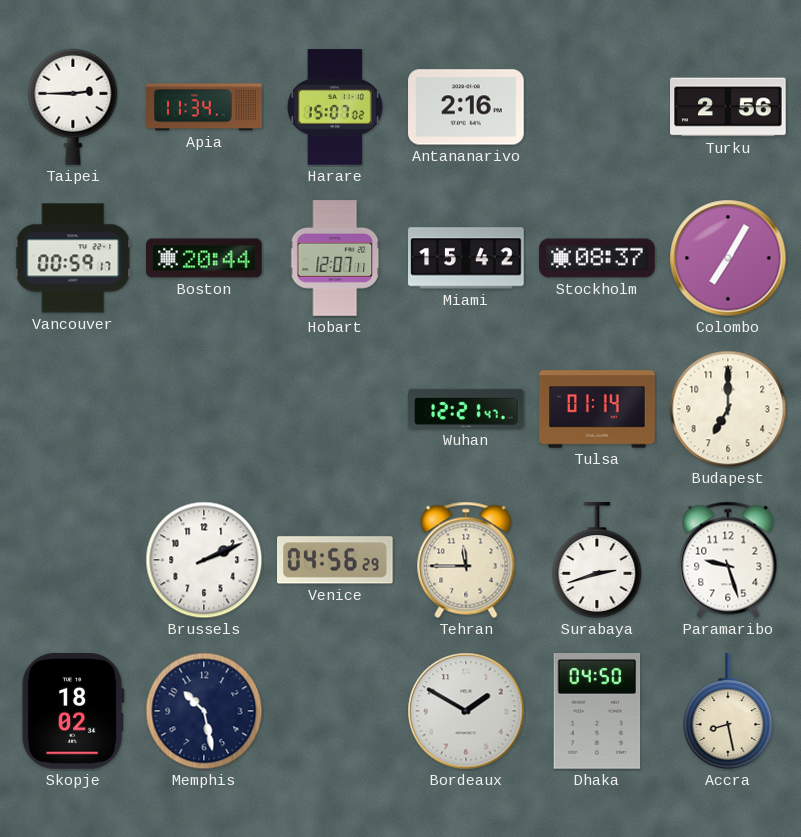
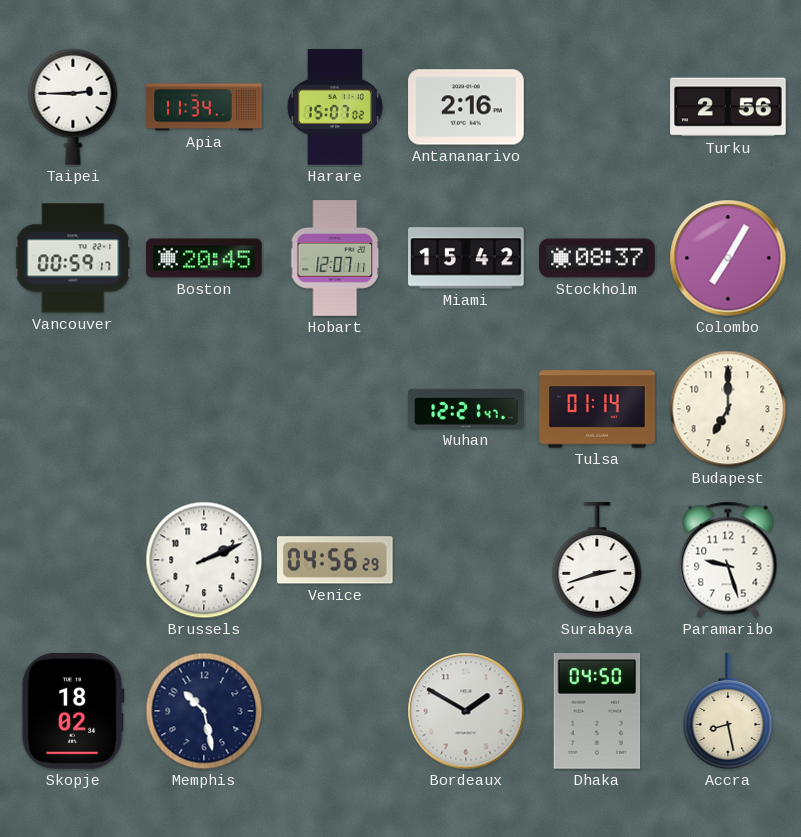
Boston: 20:44 -> 20:45
Tehran: 11:45 -> none
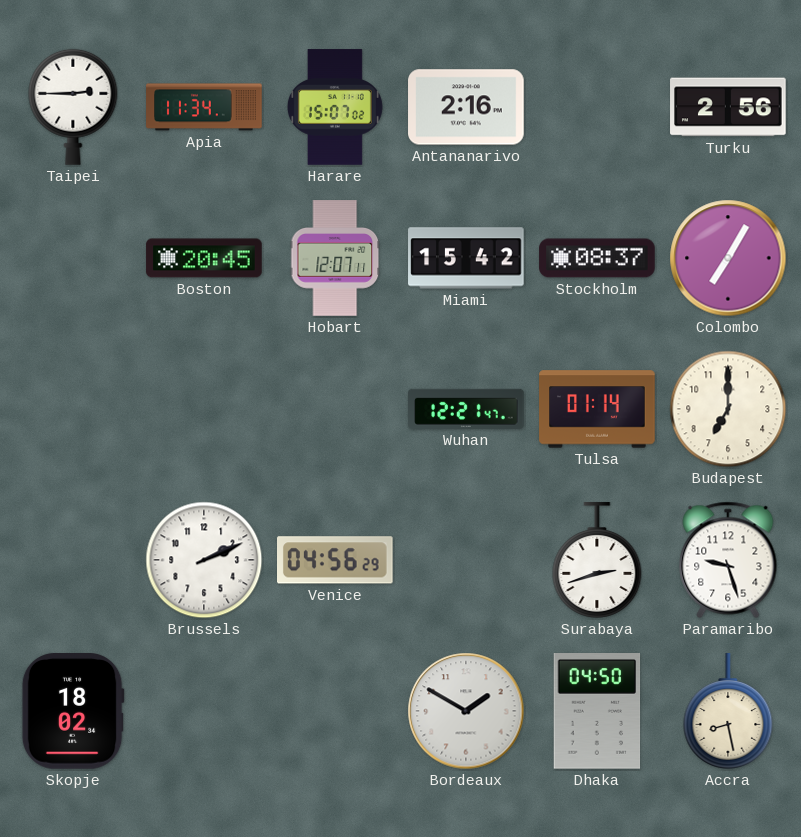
Vancouver: 00:59 -> none
Memphis: 10:28 -> none
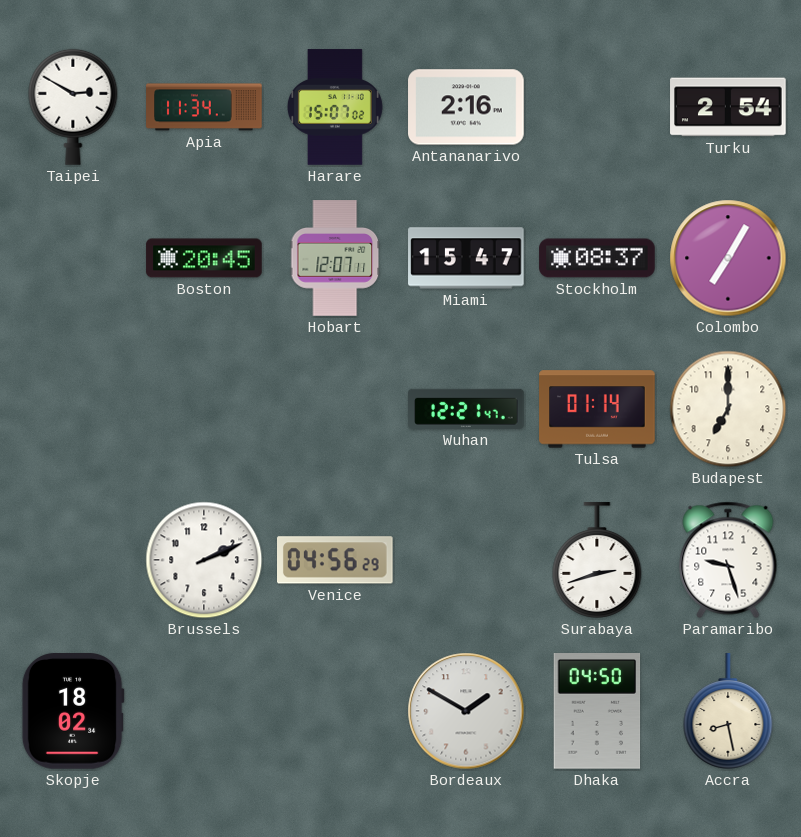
Taipei: 2:45 -> 2:50
Turku: 2:56 -> 2:54
Miami: 15:42 -> 15:47
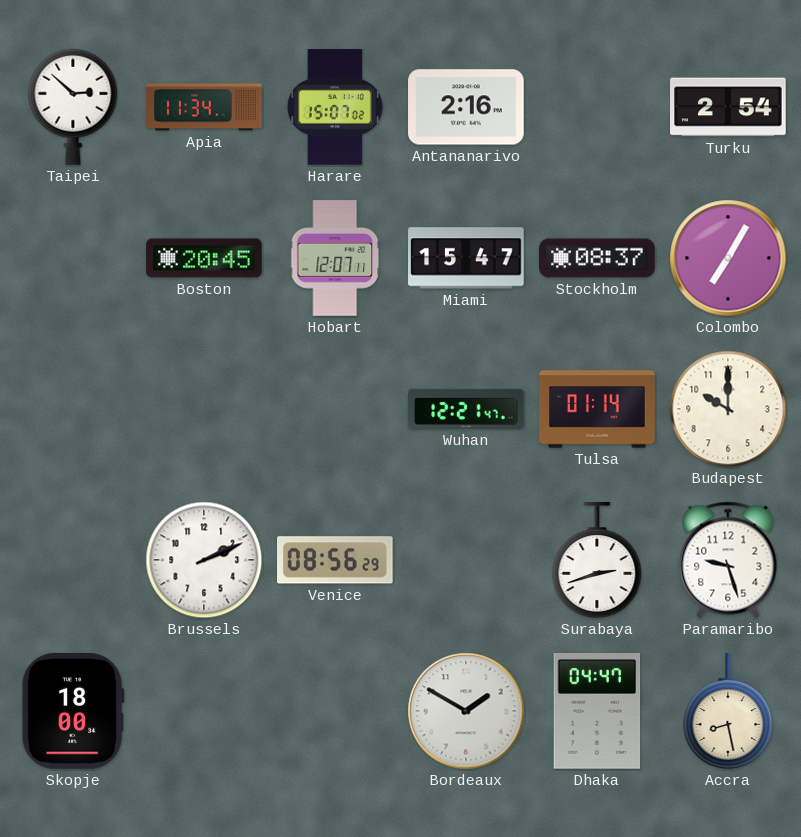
Taipei: 2:50 -> 2:52
Budapest: 7:00 -> 10:00
Venice: 04:56 -> 08:56
Skopje: 18:02 -> 18:00
Dhaka: 04:50 -> 04:47
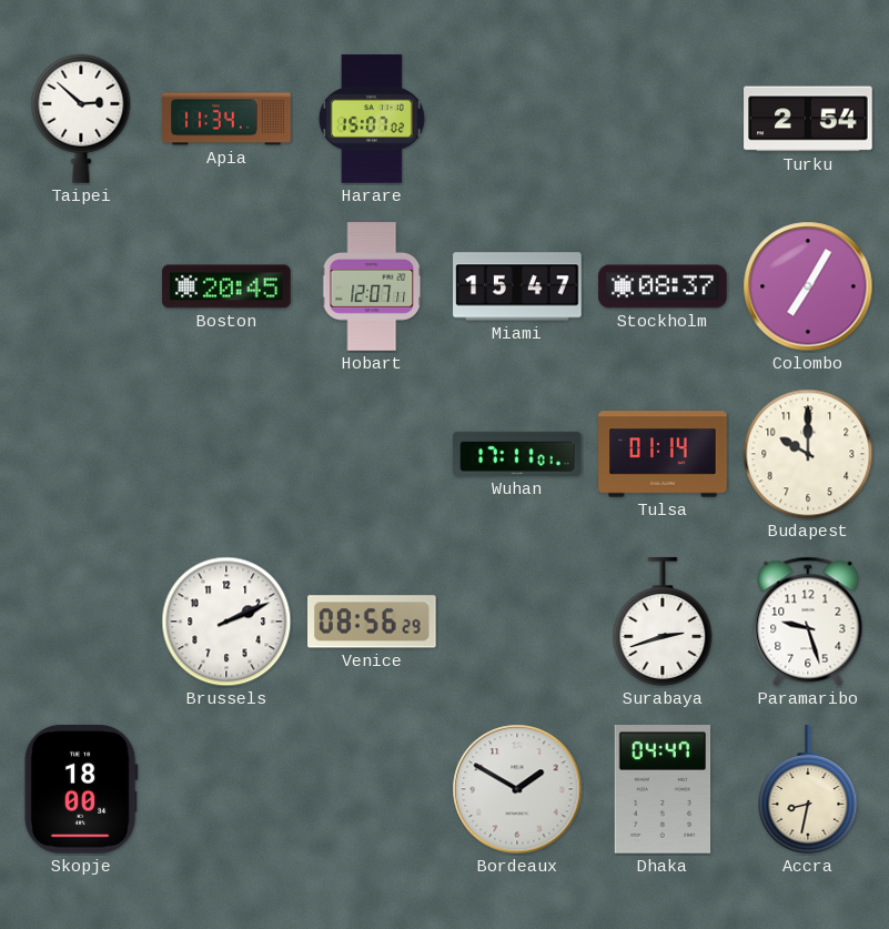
Antananarivo: 2:16 -> none
Wuhan: 12:21 -> 17:11
Accra: 8:28 -> 8:32
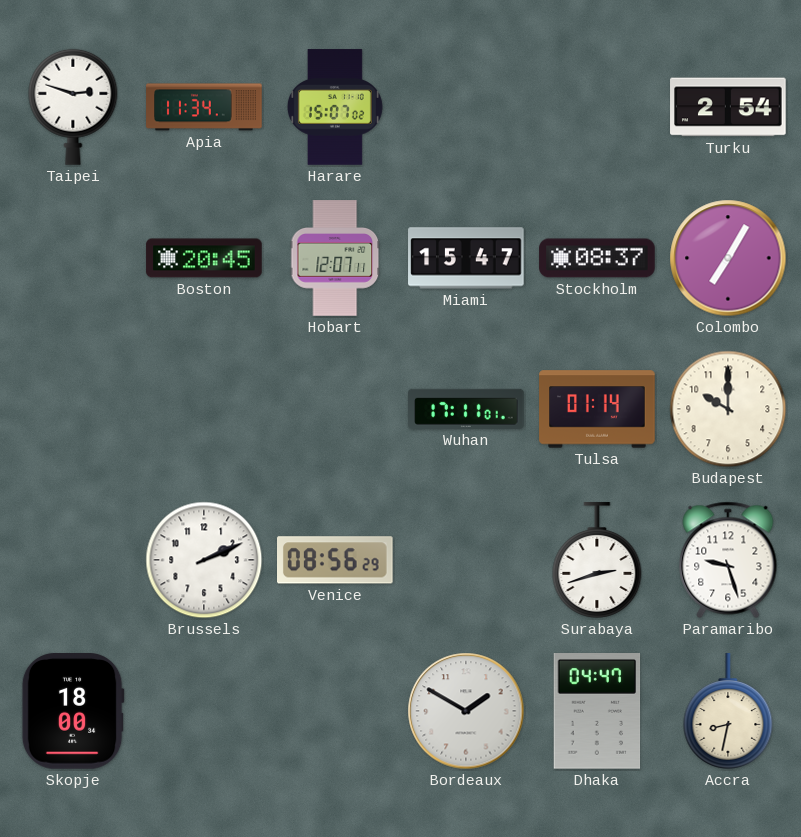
Taipei: 2:52 -> 2:48
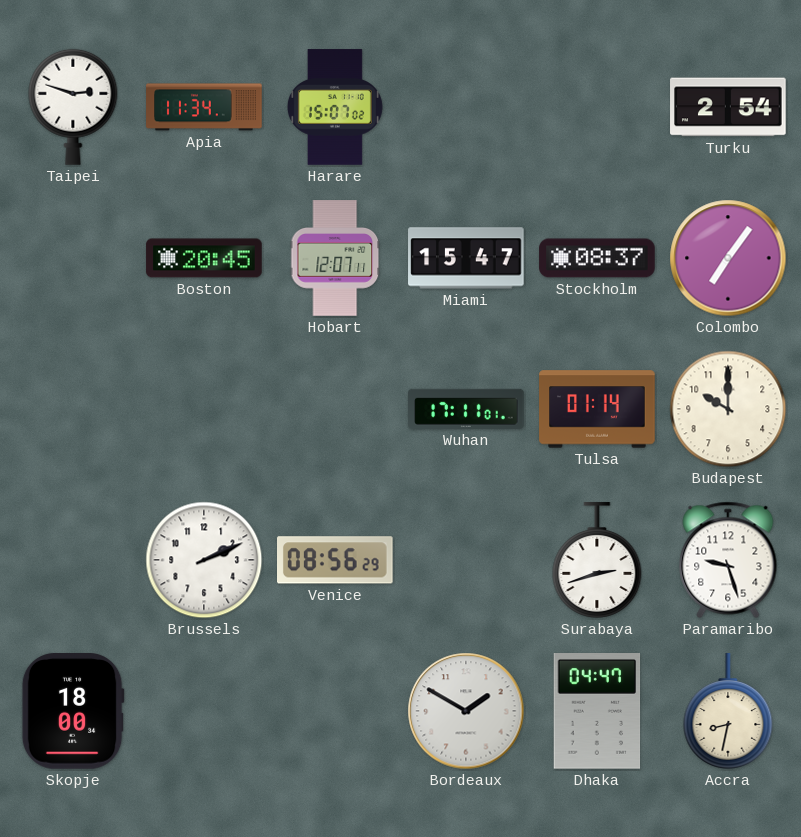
Colombo: 7:05 -> 7:06
